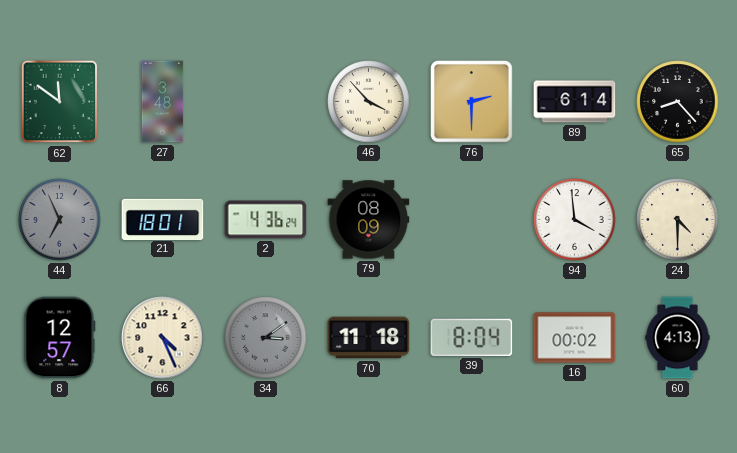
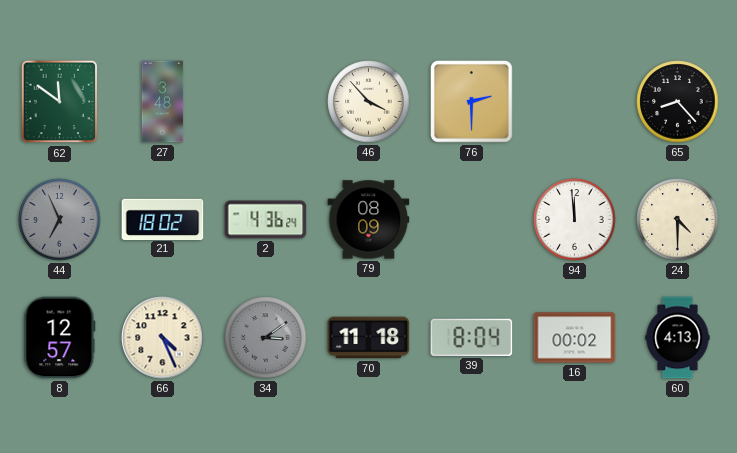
89: 6:14 -> none
21: 18:01 -> 18:02
94: 3:59 -> 11:59
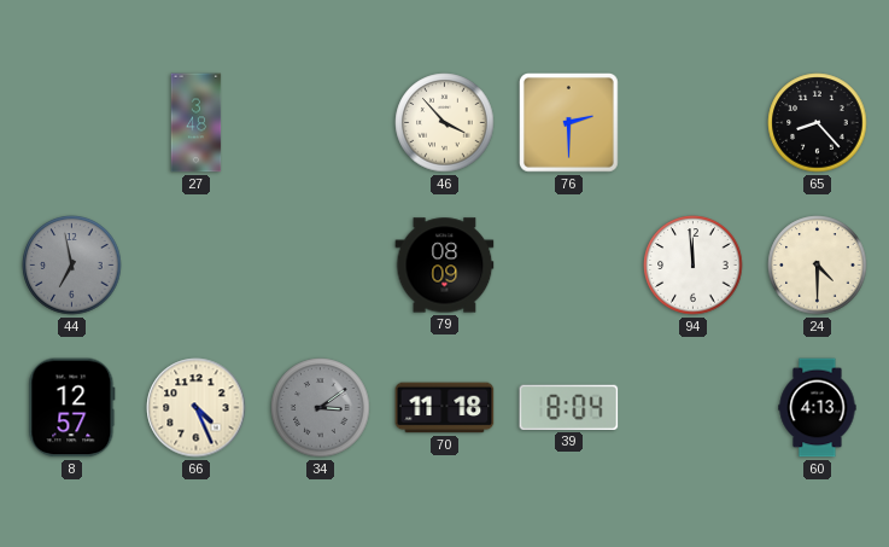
62: 11:51 -> none
44: 6:56 -> 6:58
21: 18:02 -> none
2: 4:36 -> none
16: 00:02 -> none
